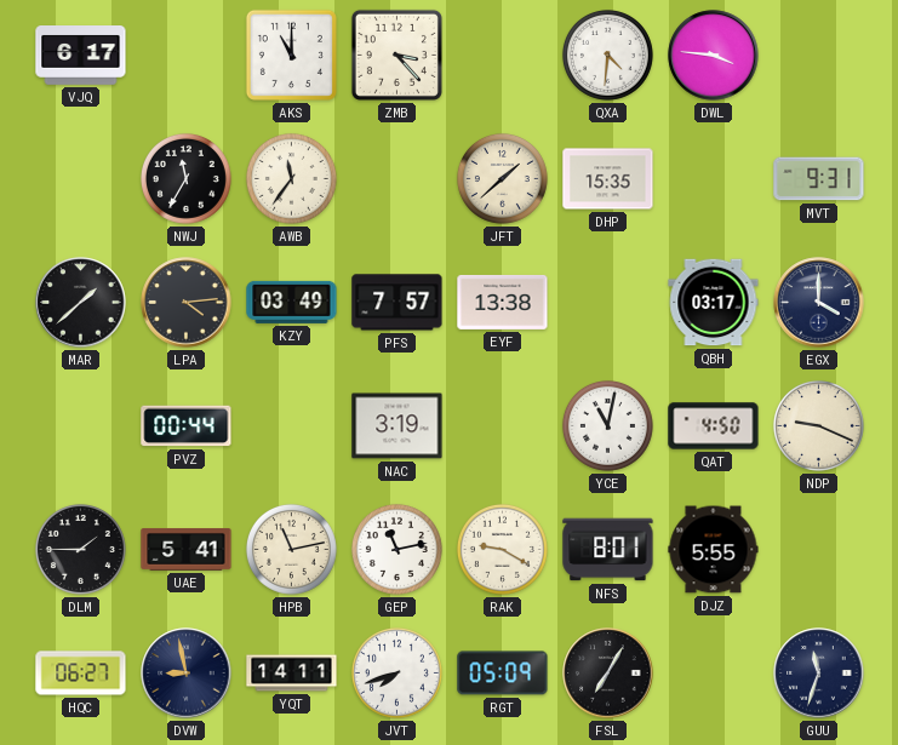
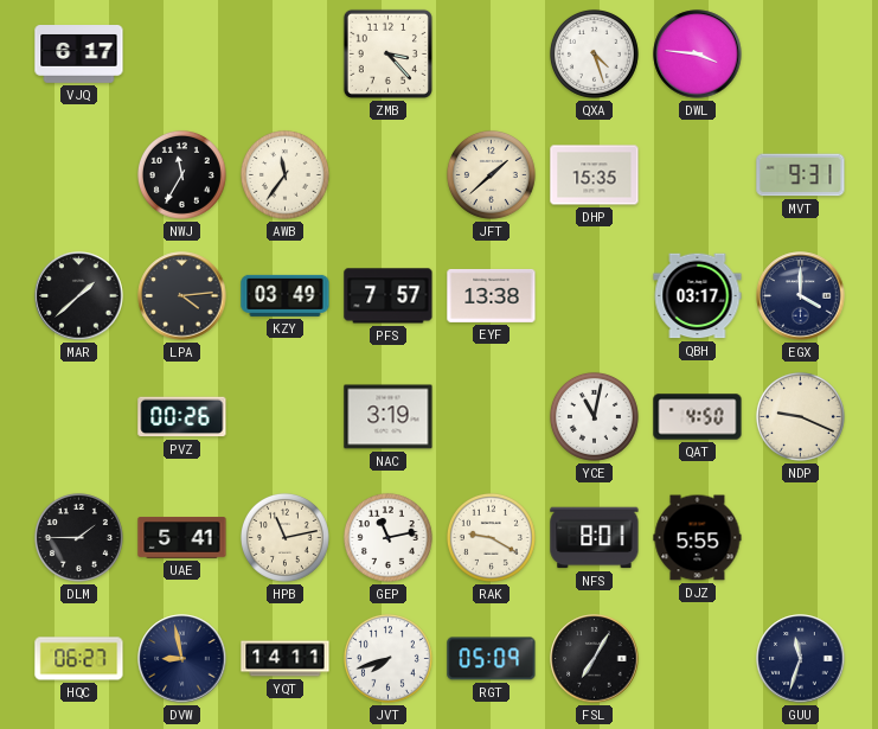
AKS: 11:00 -> none
QXA: 4:31 -> 4:27
PVZ: 00:44 -> 00:26
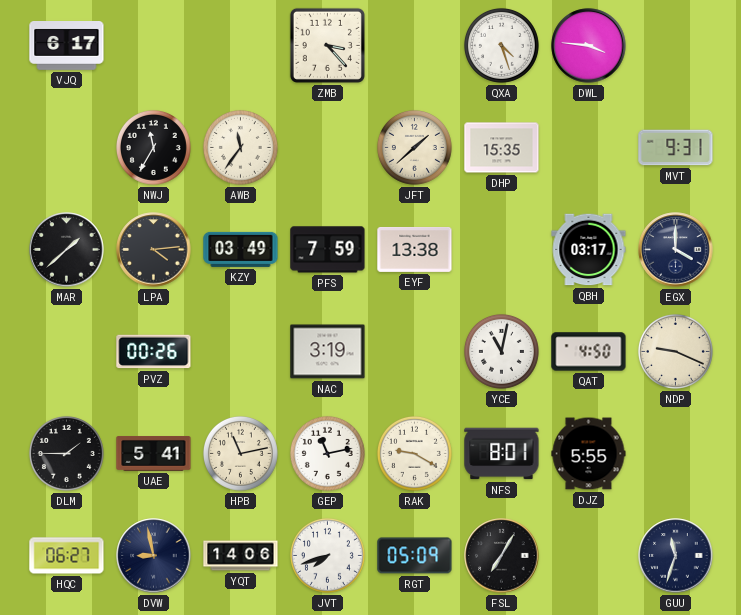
PFS: 7:57 -> 7:59
YQT: 14:11 -> 14:06
